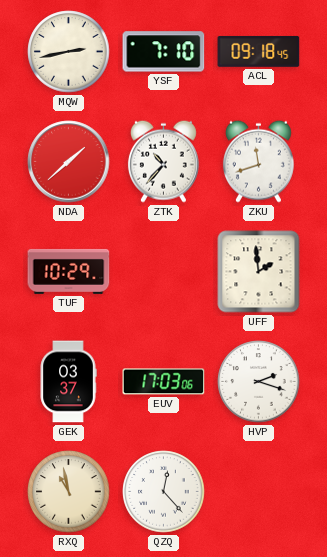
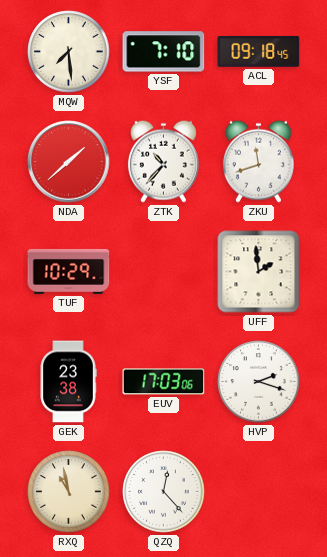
MQW: 2:43 -> 7:29
GEK: 03:37 -> 23:38
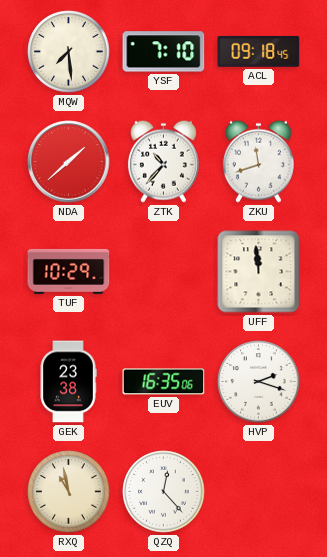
UFF: 1:59 -> 11:59
EUV: 17:03 -> 16:35
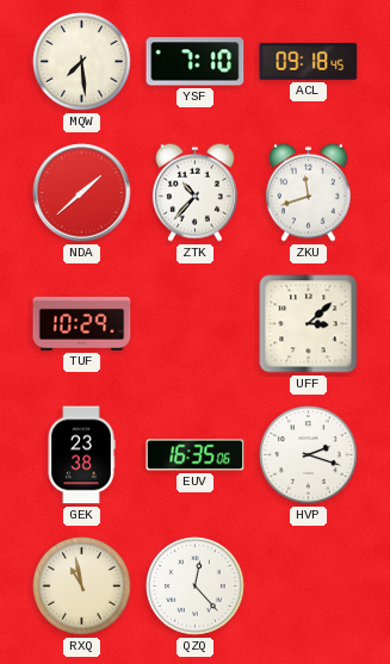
UFF: 11:59 -> 3:08
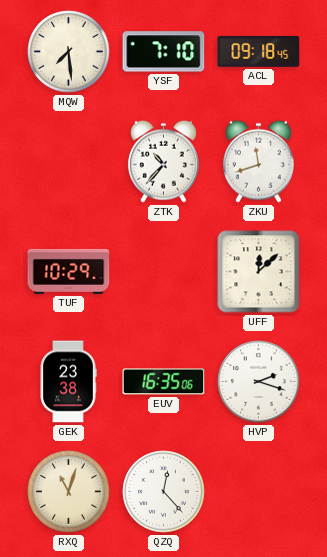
NDA: 1:38 -> none
UFF: 3:08 -> 12:08
RXQ: 10:58 -> 11:03
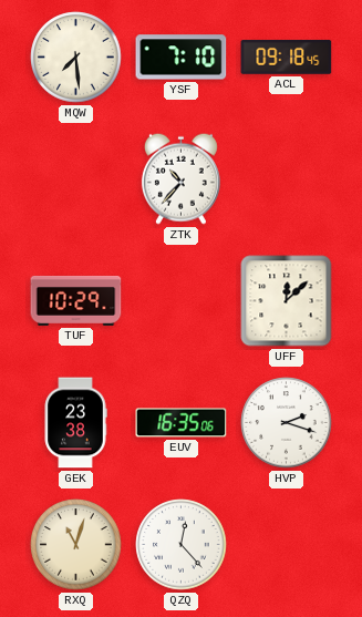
ZKU: 11:42 -> none
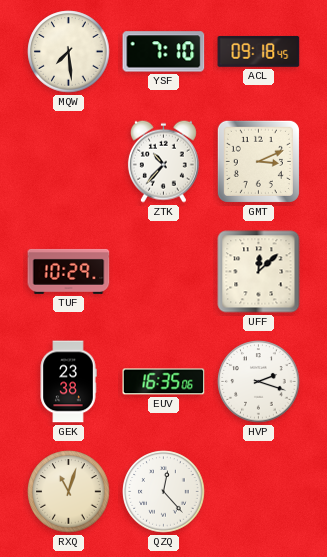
GMT: none -> 3:11
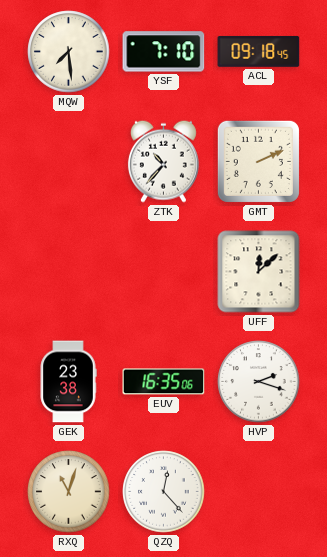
GMT: 3:11 -> 2:11
TUF: 10:29 -> none
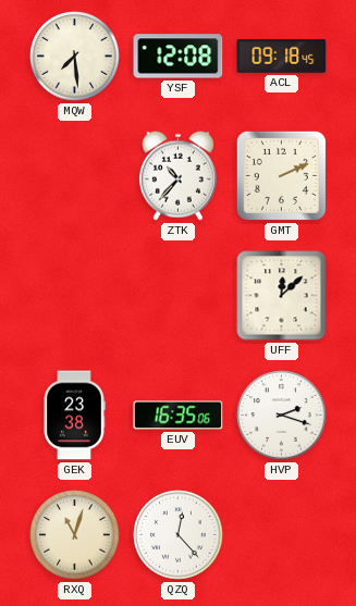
YSF: 7:10 -> 12:08
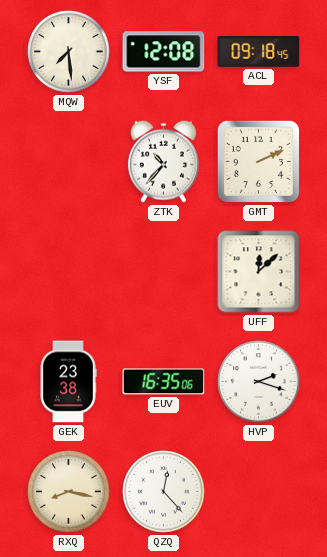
RXQ: 11:03 -> 8:17
